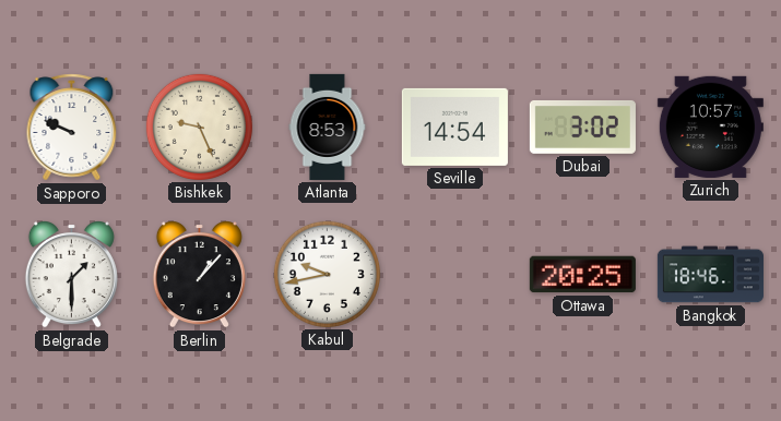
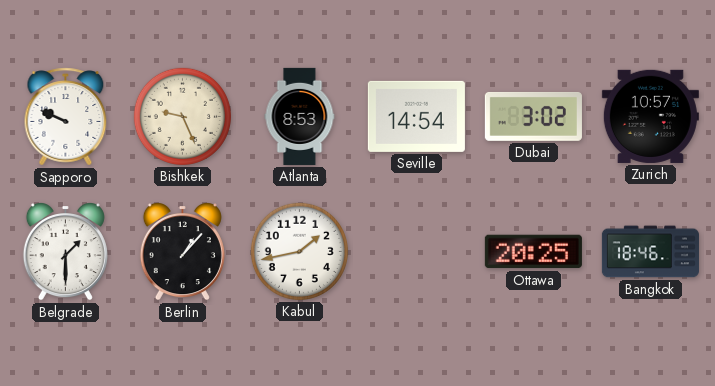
Kabul: 9:43 -> 1:43
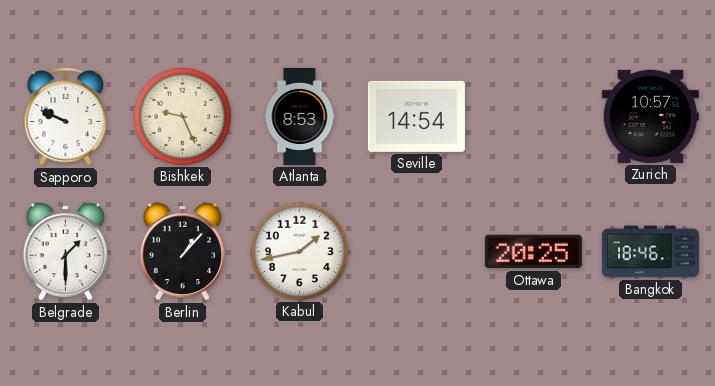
Dubai: 3:02 -> none
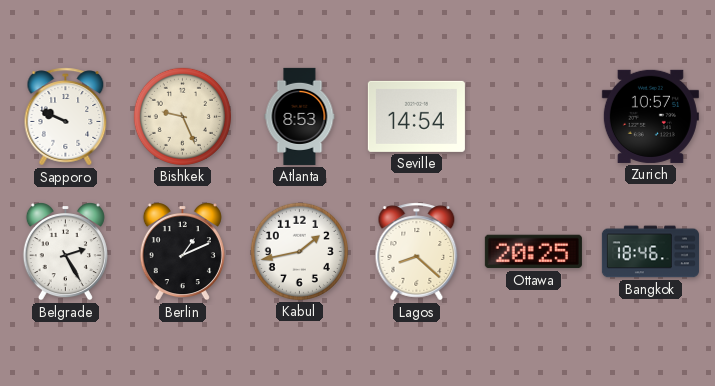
Belgrade: 1:30 -> 2:25
Berlin: 1:07 -> 1:11
Lagos: none -> 8:22
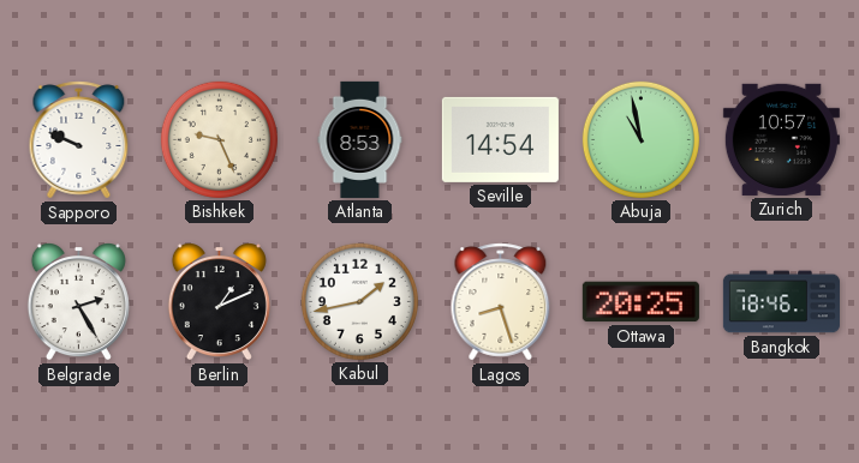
Abuja: none -> 10:58
Lagos: 8:22 -> 8:27
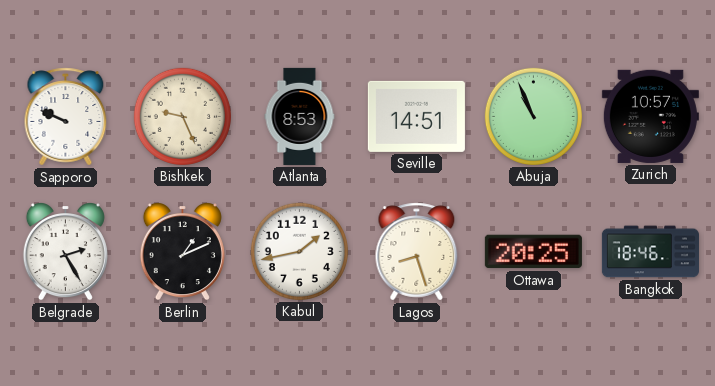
Seville: 14:54 -> 14:51
Abuja: 10:58 -> 10:56
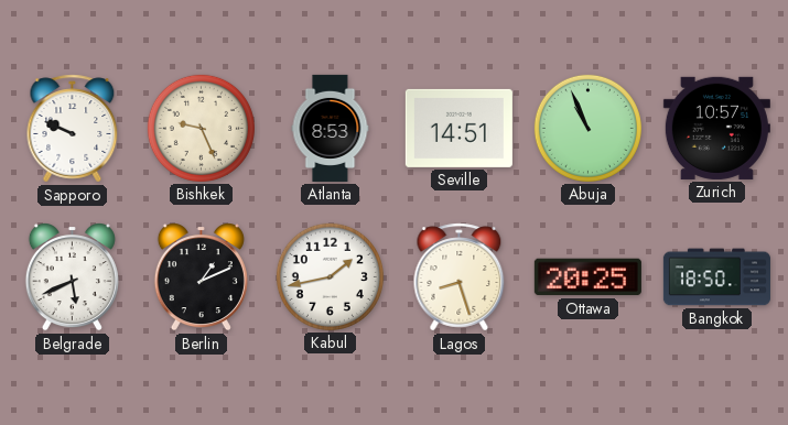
Belgrade: 2:25 -> 5:41
Bangkok: 18:46 -> 18:50
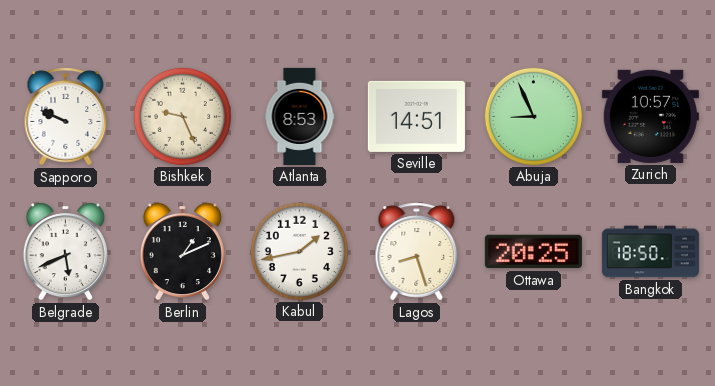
Abuja: 10:56 -> 8:56
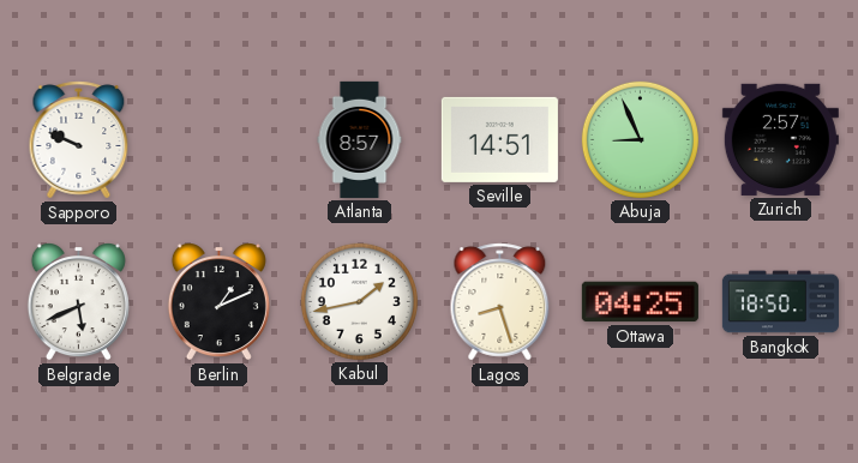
Bishkek: 9:26 -> none
Atlanta: 8:53 -> 8:57
Zurich: 10:57 -> 2:57
Ottawa: 20:25 -> 04:25
